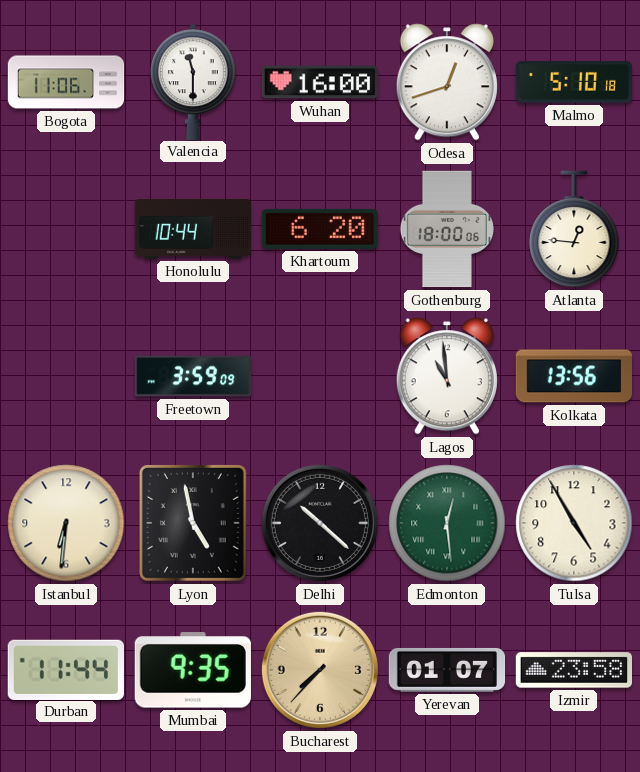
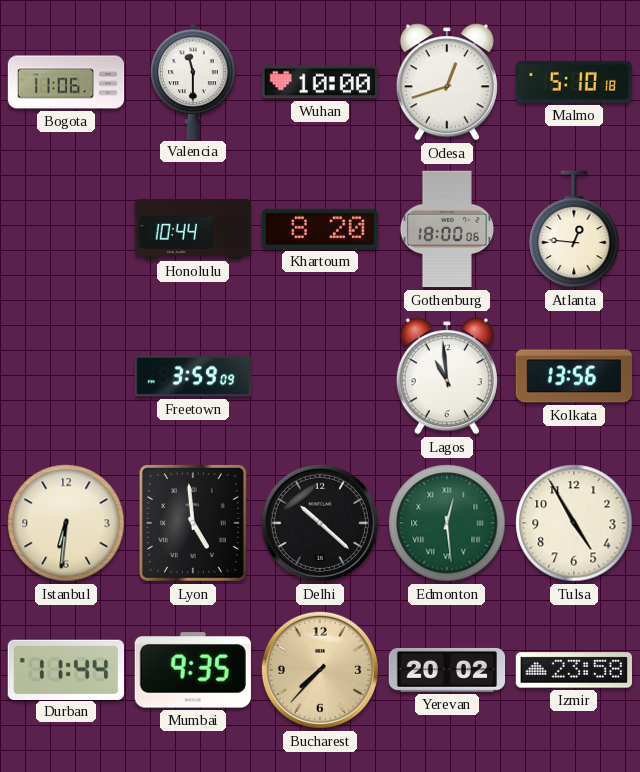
Wuhan: 16:00 -> 10:00
Khartoum: 6:20 -> 8:20
Lyon: 4:58 -> 4:59
Yerevan: 01:07 -> 20:02
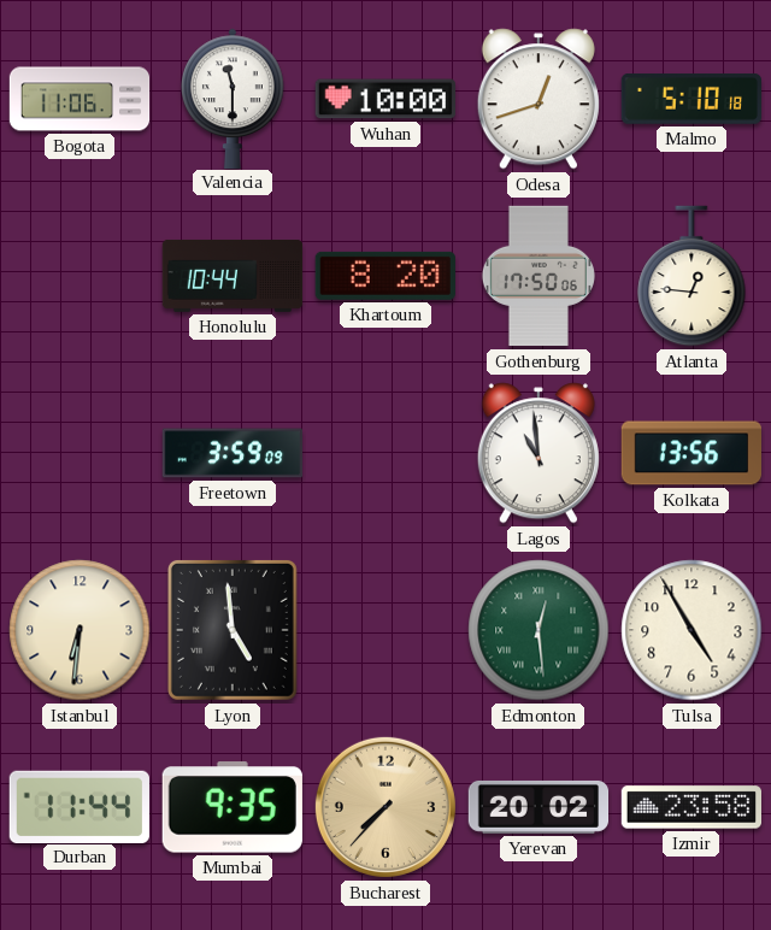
Gothenburg: 18:00 -> 17:50
Delhi: 10:22 -> none
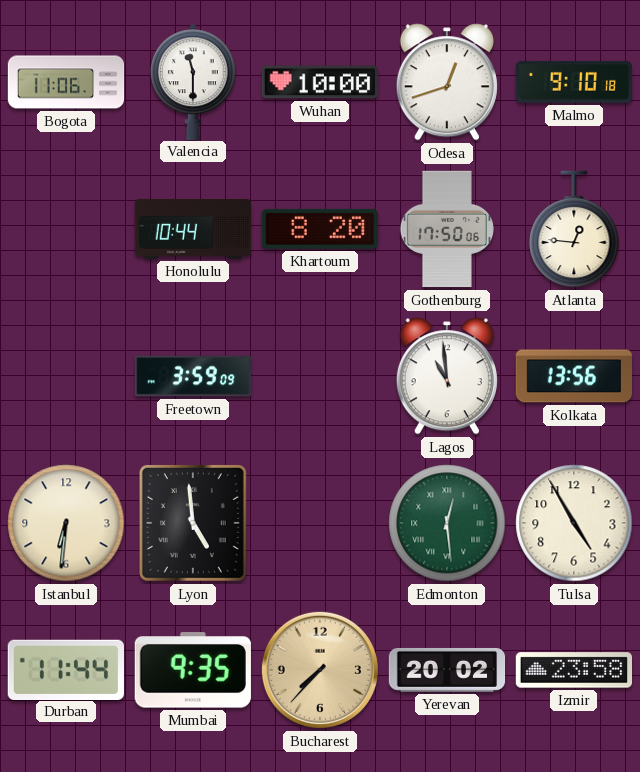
Malmo: 5:10 -> 9:10
